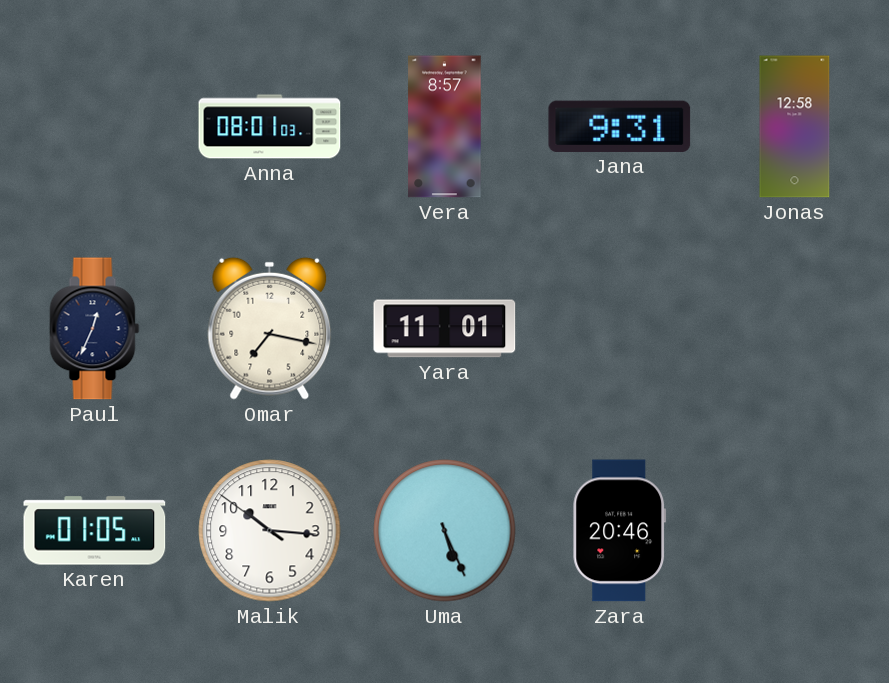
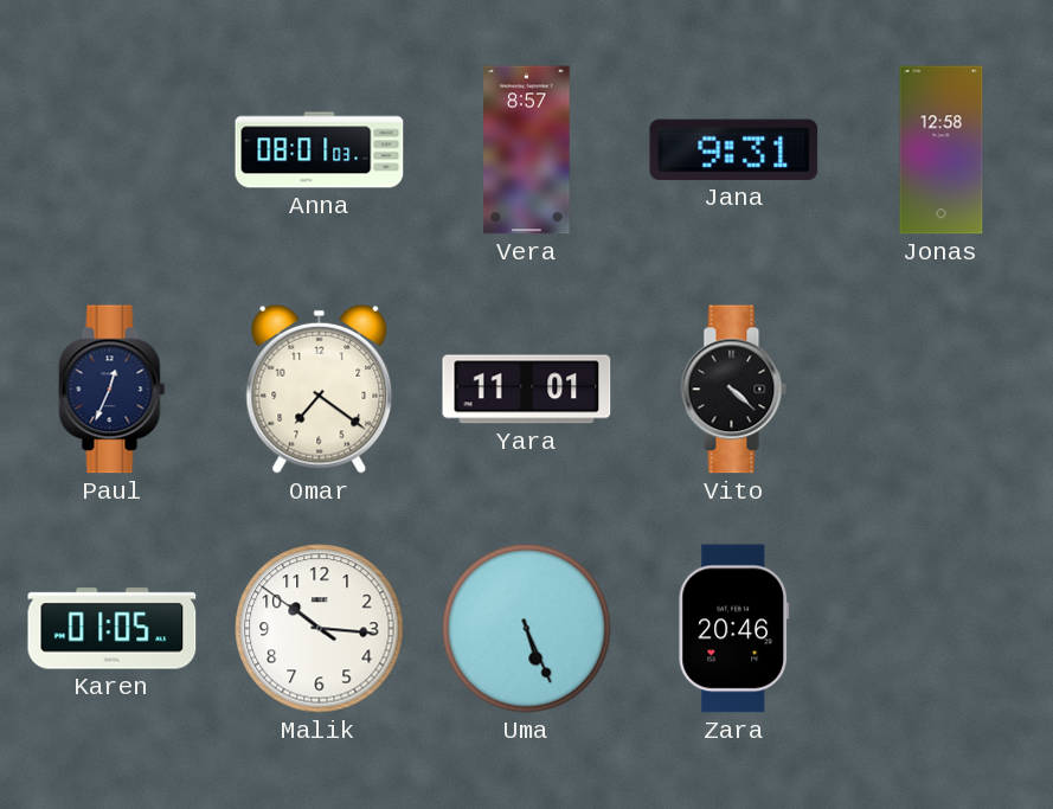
Omar: 7:17 -> 7:21
Vito: none -> 4:22
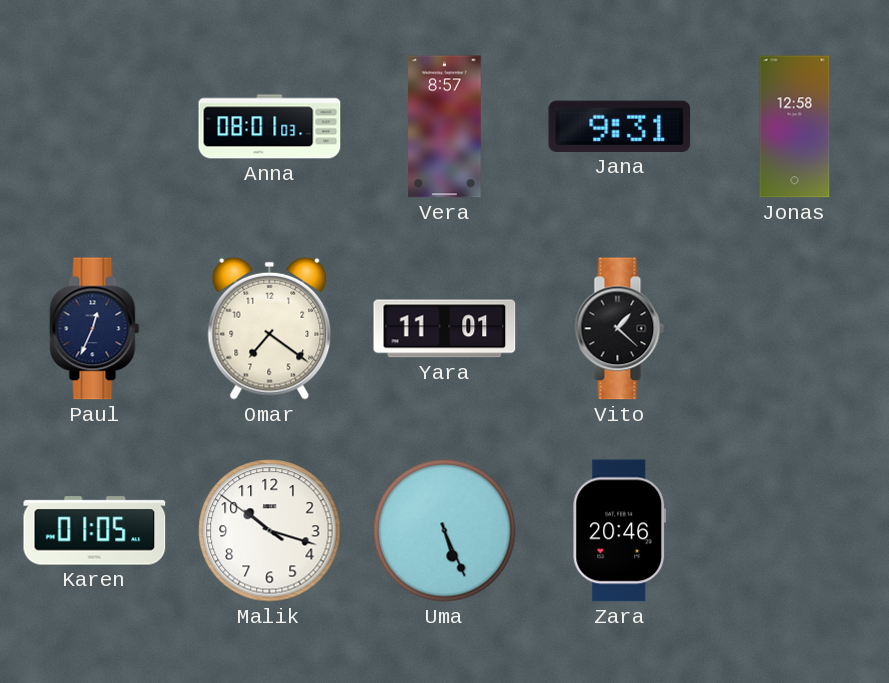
Vito: 4:22 -> 1:22
Malik: 10:15 -> 10:17
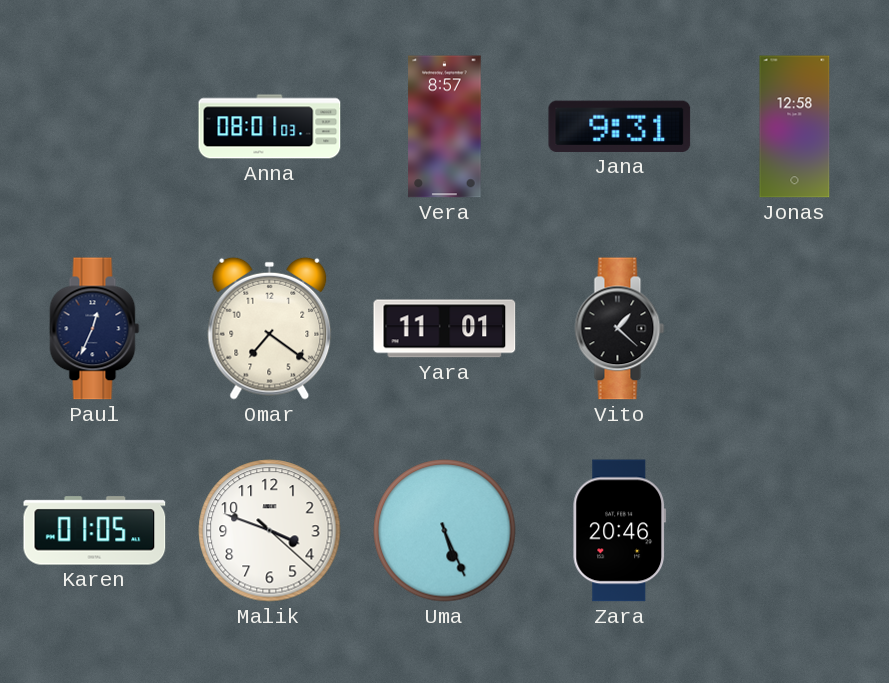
Malik: 10:17 -> 3:48
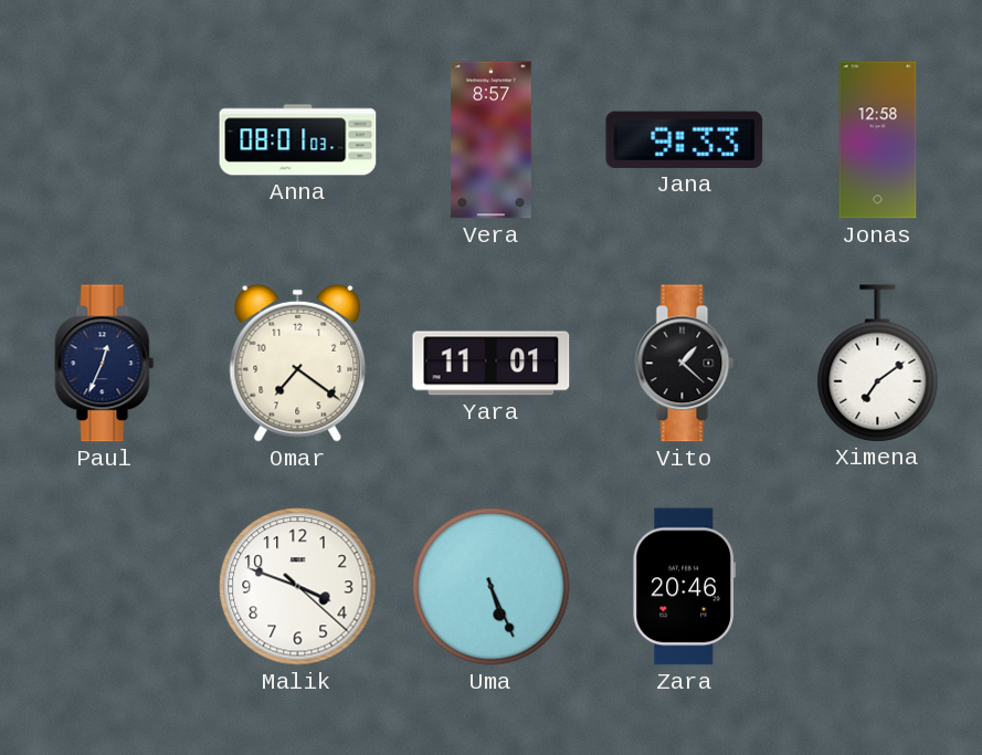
Jana: 9:31 -> 9:33
Ximena: none -> 7:09
Karen: 01:05 -> none
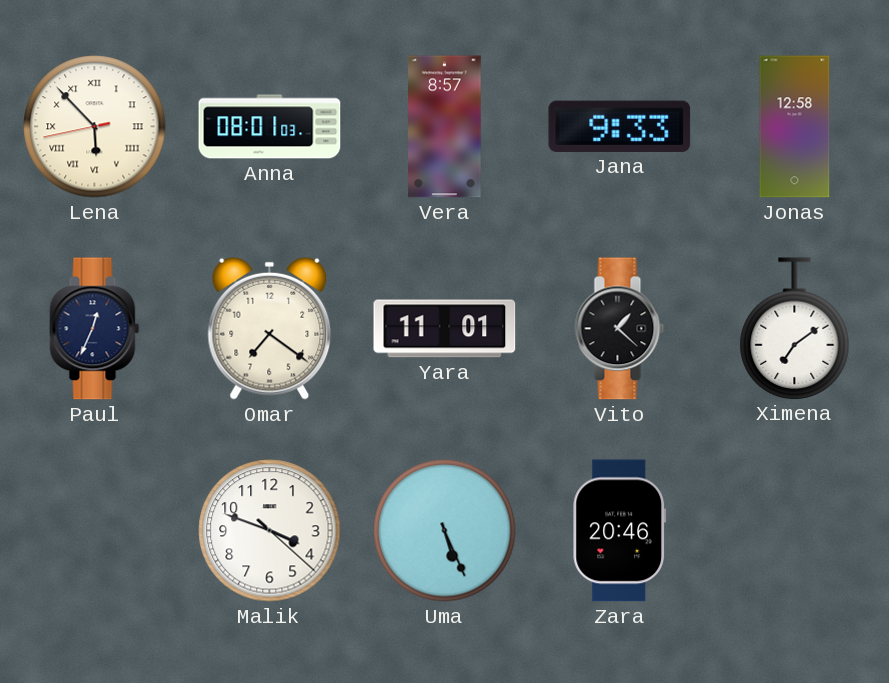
Lena: none -> 5:52
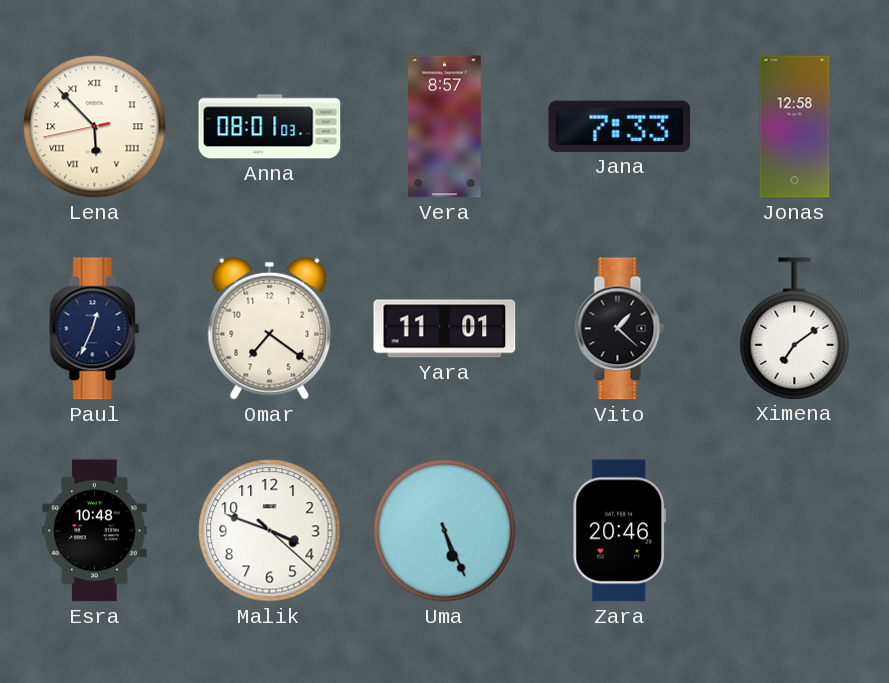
Jana: 9:33 -> 7:33
Esra: none -> 10:48
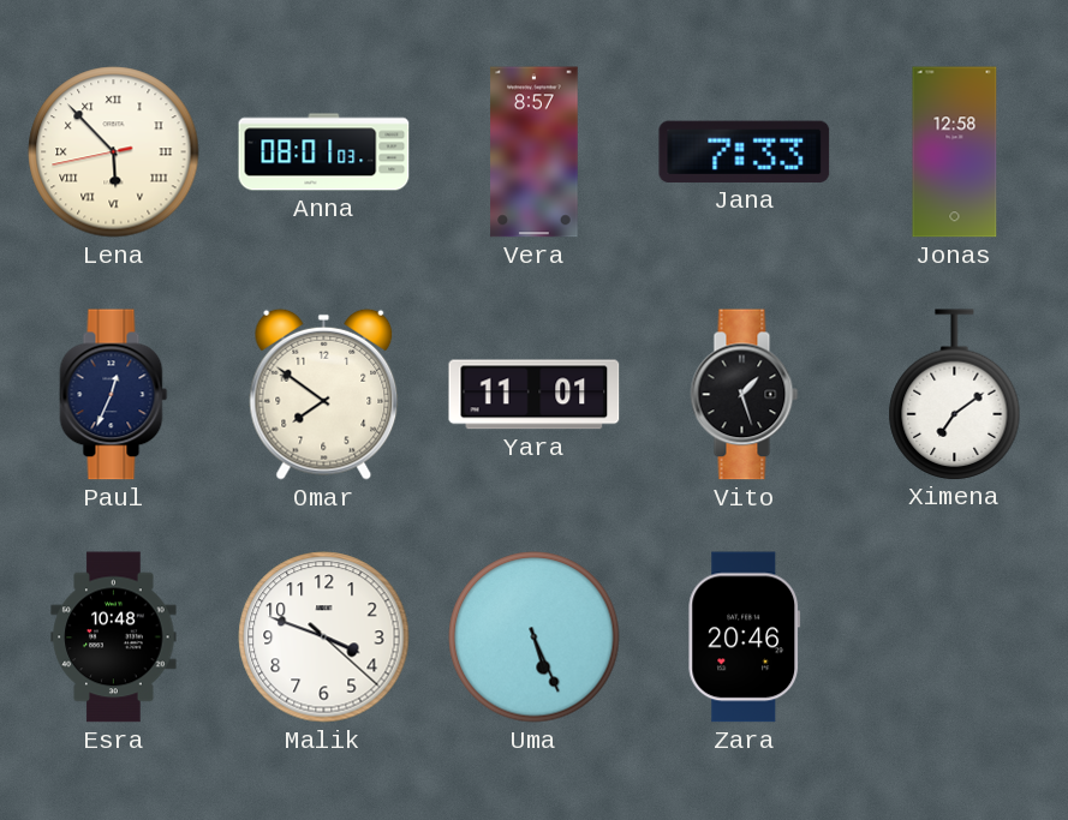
Omar: 7:21 -> 7:51
Vito: 1:22 -> 1:27
